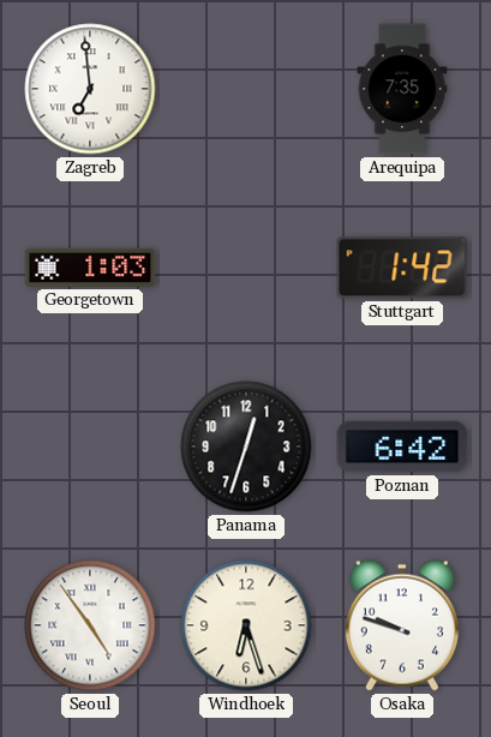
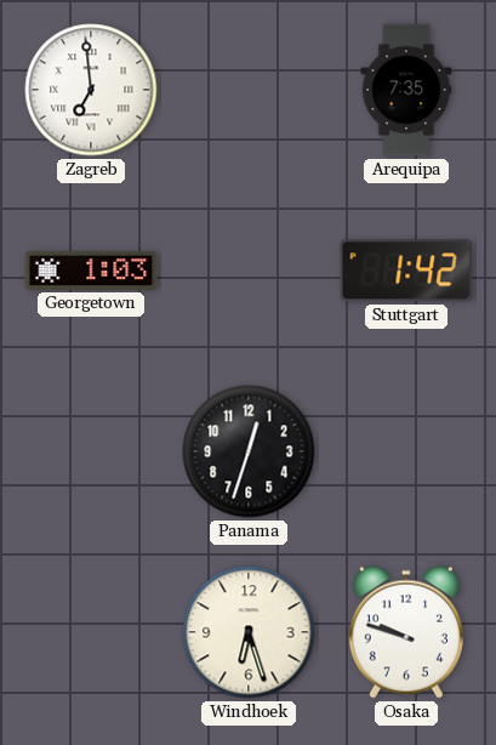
Poznan: 6:42 -> none
Seoul: 4:54 -> none
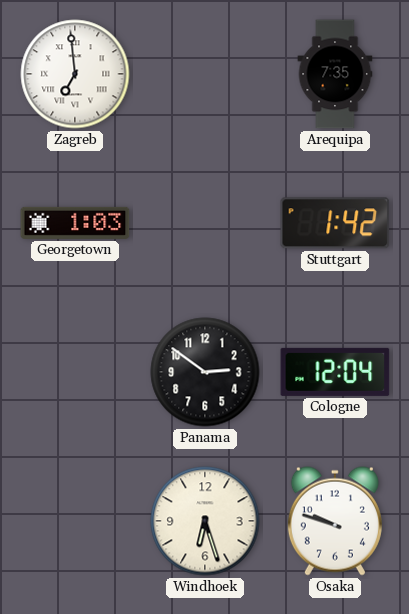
Panama: 12:33 -> 2:51
Cologne: none -> 12:04
